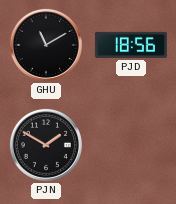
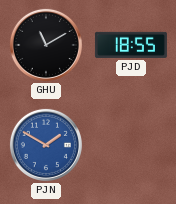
PJD: 18:56 -> 18:55
PJN dial: black -> blue
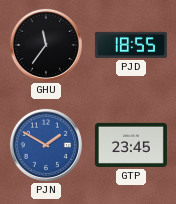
GHU: 11:10 -> 11:36
GTP: none -> 23:45
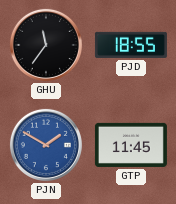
GTP: 23:45 -> 11:45
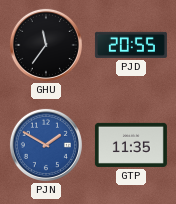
PJD: 18:55 -> 20:55
GTP: 11:45 -> 11:35
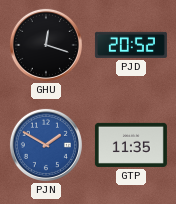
GHU: 11:36 -> 12:18
PJD: 20:55 -> 20:52
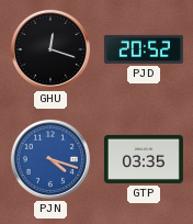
PJN: 1:50 -> 4:18
GTP: 11:35 -> 03:35
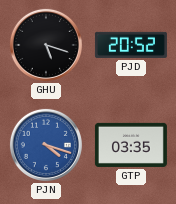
GHU: 12:18 -> 5:18
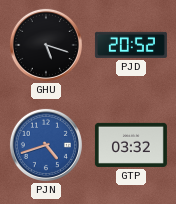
PJN: 4:18 -> 4:42
GTP: 03:35 -> 03:32
